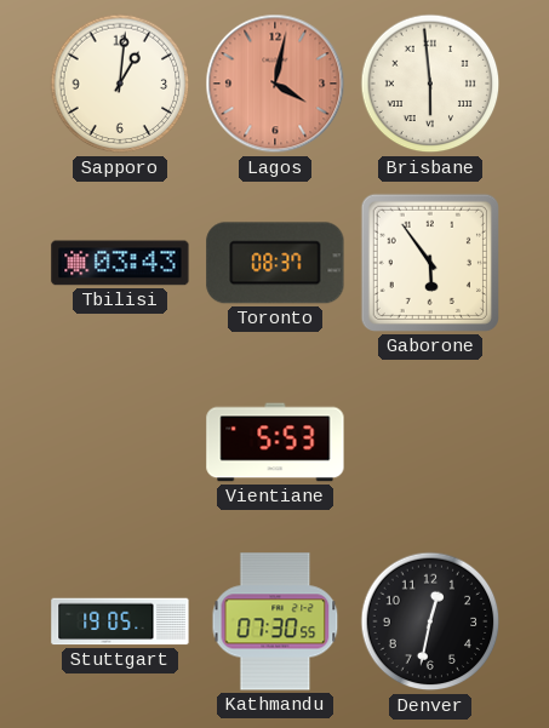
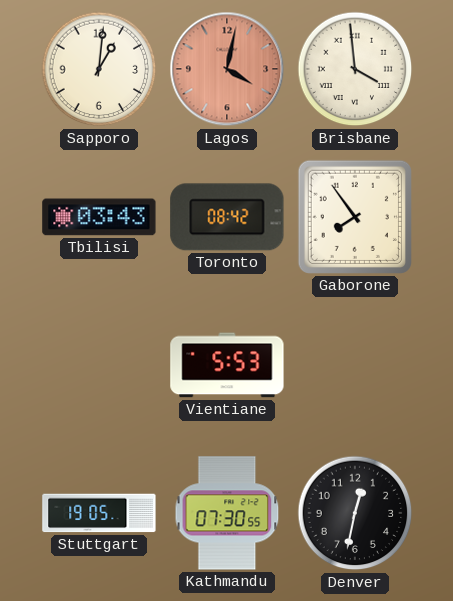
Brisbane: 5:59 -> 3:59
Toronto: 08:37 -> 08:42
Gaborone: 5:54 -> 7:54
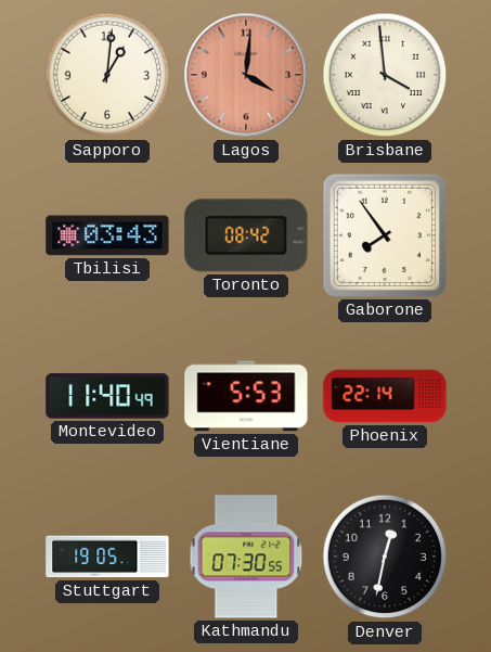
Lagos: 4:02 -> 4:01
Montevideo: none -> 11:40
Phoenix: none -> 22:14
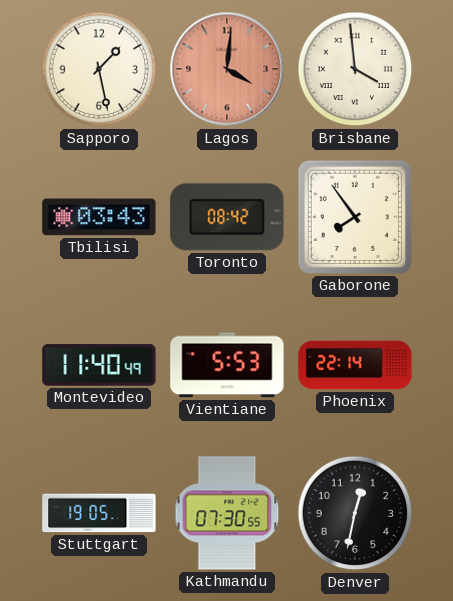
Sapporo: 1:01 -> 1:28
